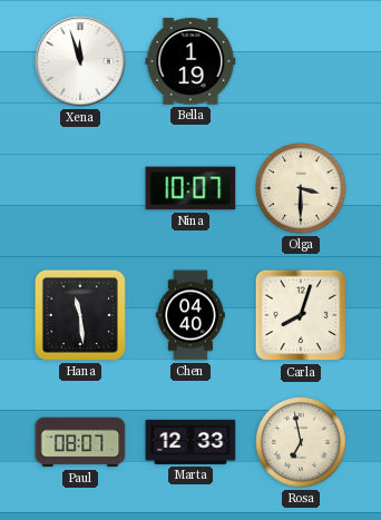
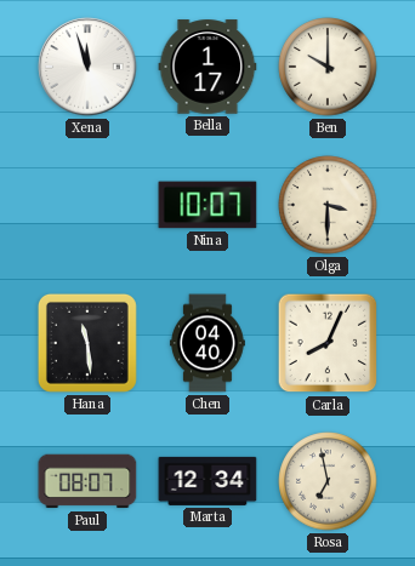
Bella: 1:19 -> 1:17
Ben: none -> 10:00
Carla: 8:03 -> 8:04
Marta: 12:33 -> 12:34
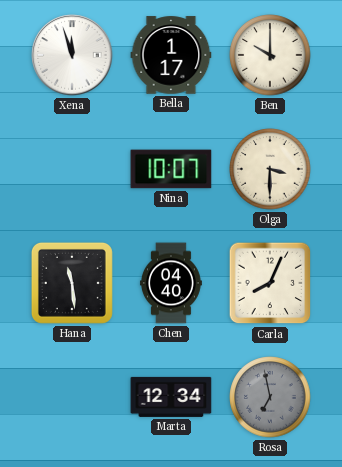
Paul: 08:07 -> none
Rosa dial: cream -> grey
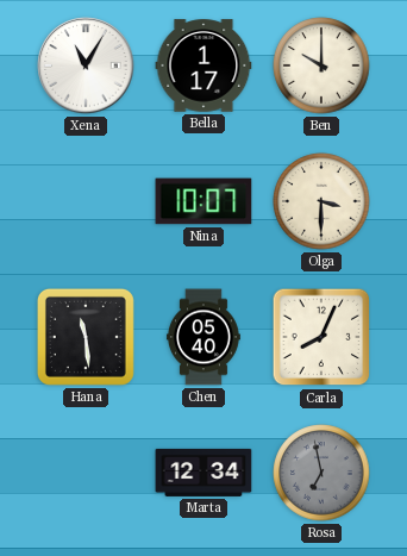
Xena: 11:57 -> 11:05
Chen: 04:40 -> 05:40
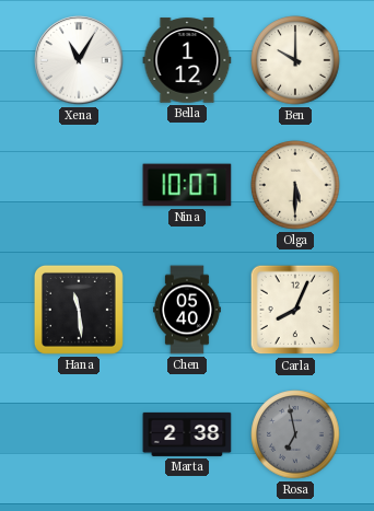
Bella: 1:17 -> 1:12
Olga: 3:30 -> 5:30
Marta: 12:34 -> 2:38
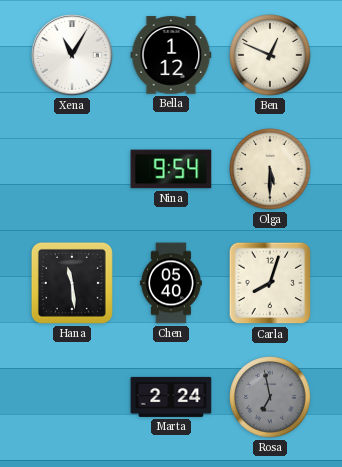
Ben: 10:00 -> 12:49
Nina: 10:07 -> 9:54
Carla: 8:04 -> 8:03
Marta: 2:38 -> 2:24
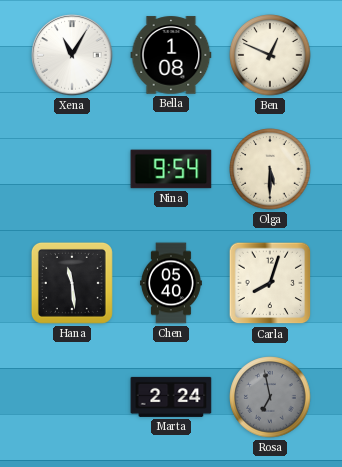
Bella: 1:12 -> 1:08
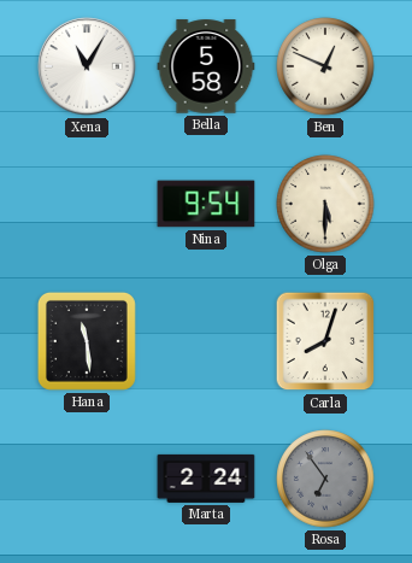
Bella: 1:08 -> 5:58
Chen: 05:40 -> none
Rosa: 6:58 -> 6:54
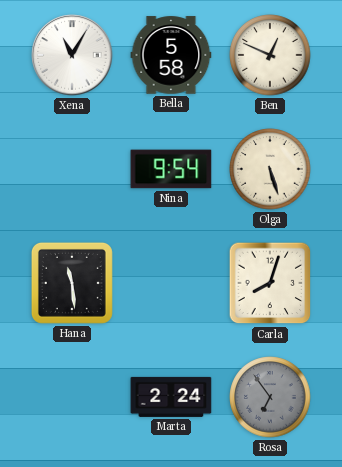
Olga: 5:30 -> 5:27
